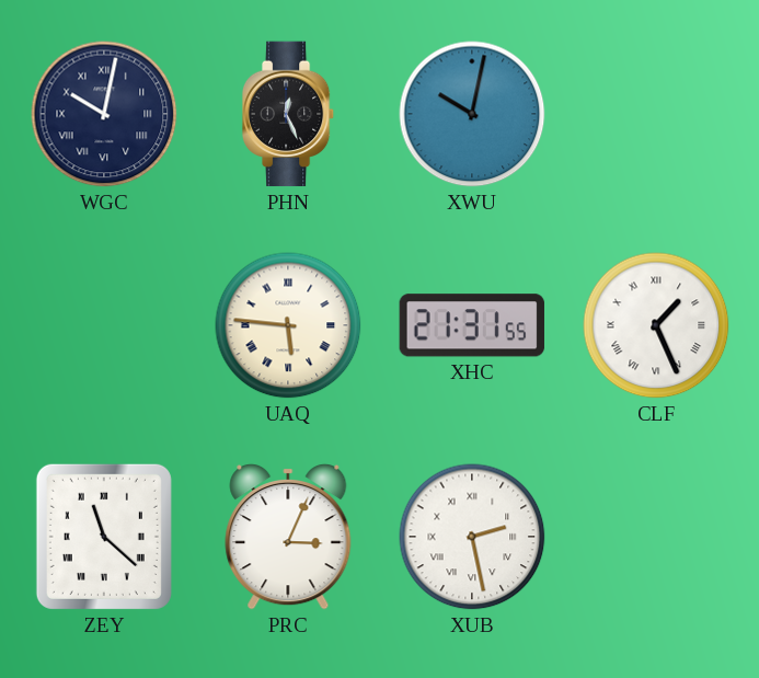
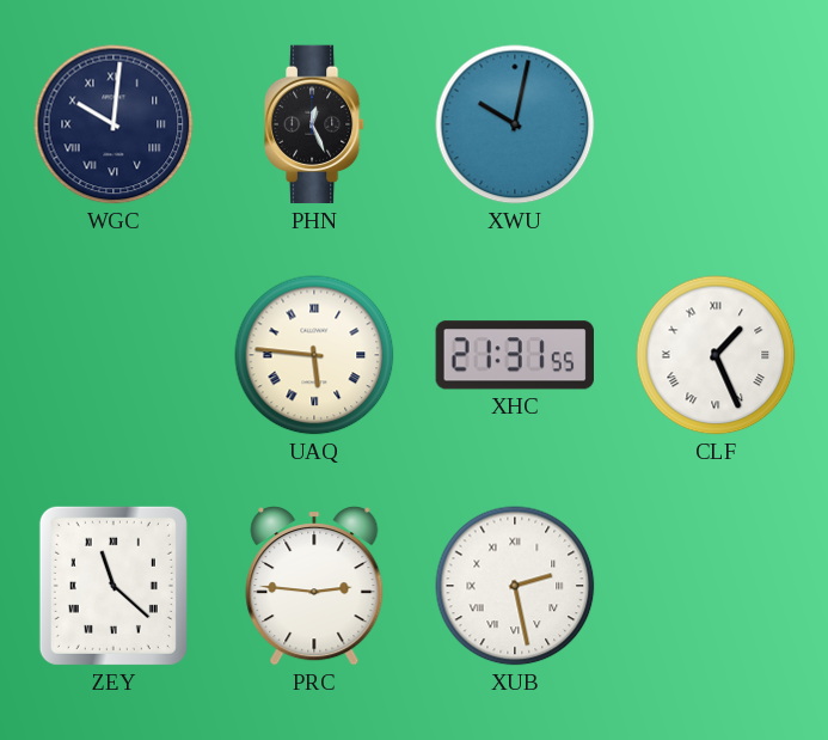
WGC: 10:02 -> 10:01
PRC: 3:04 -> 2:46
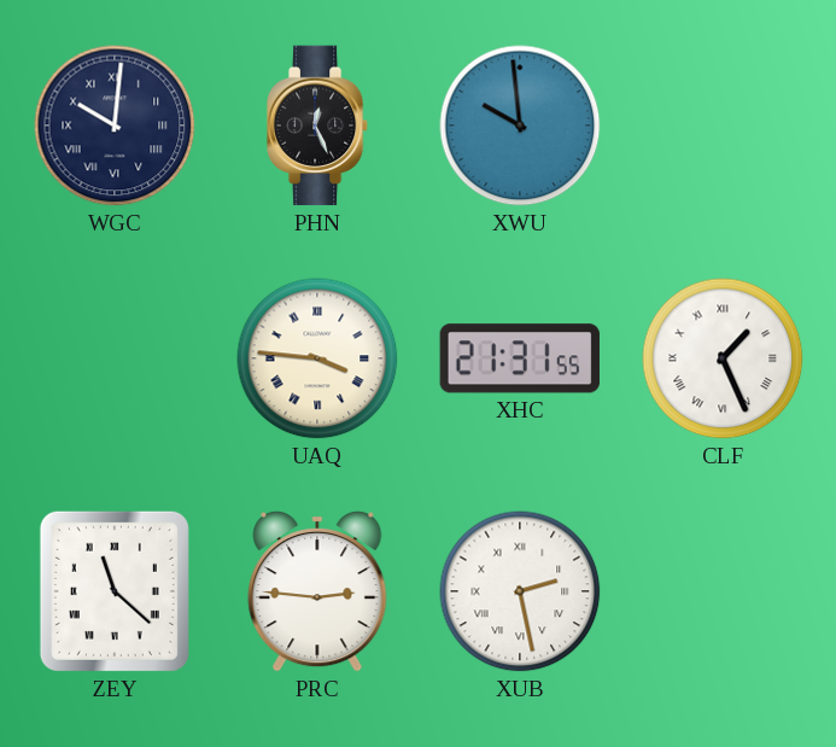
XWU: 10:02 -> 9:59
UAQ: 5:46 -> 3:46
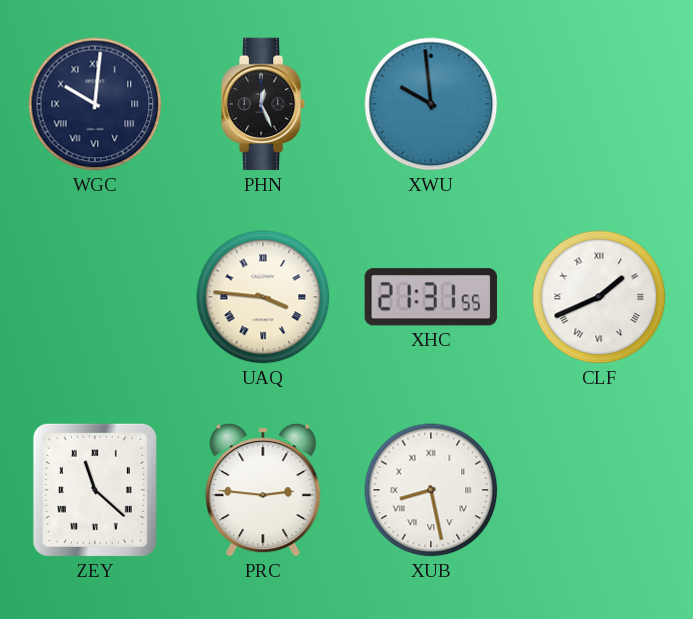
CLF: 1:26 -> 1:41
XUB: 2:28 -> 8:28
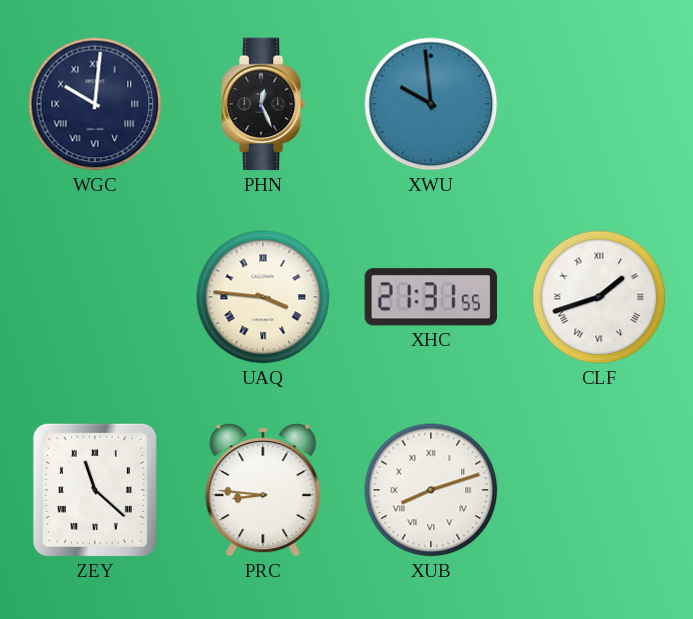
CLF: 1:41 -> 1:42
PRC: 2:46 -> 8:46
XUB: 8:28 -> 8:12
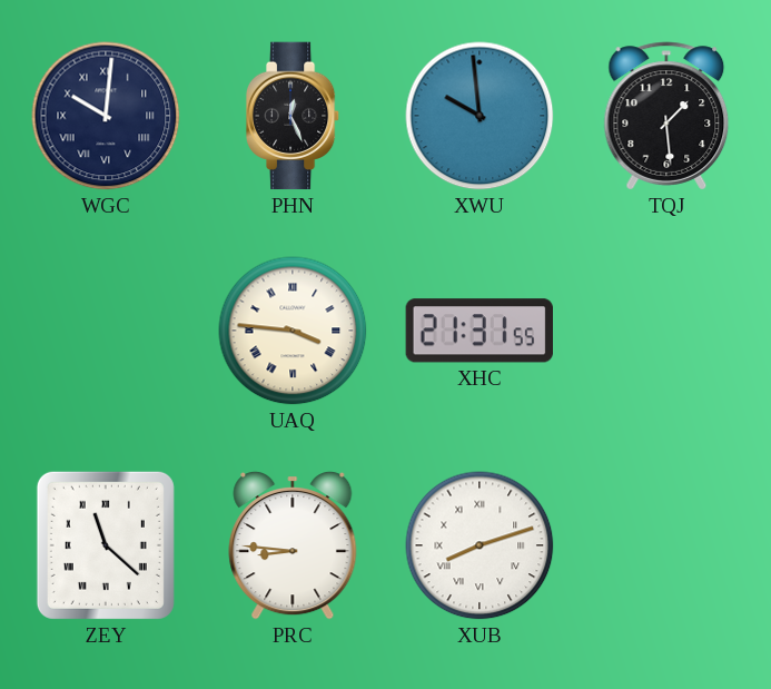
TQJ: none -> 1:29
CLF: 1:42 -> none
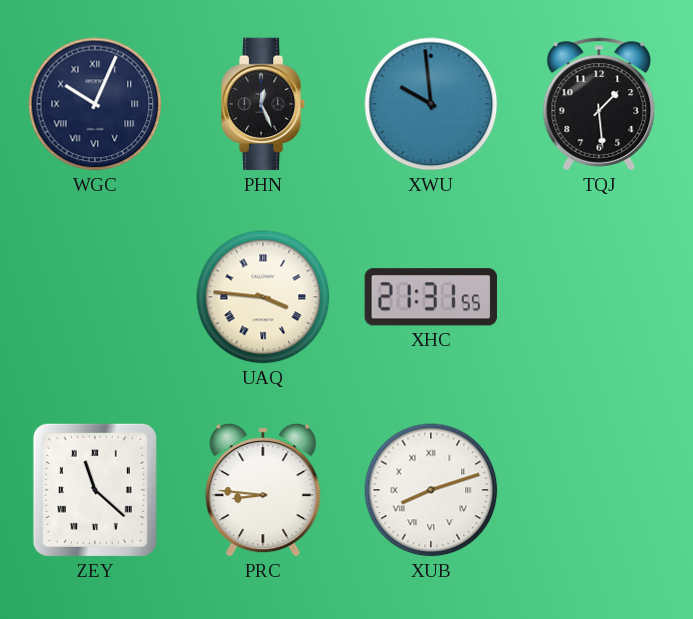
WGC: 10:01 -> 10:04
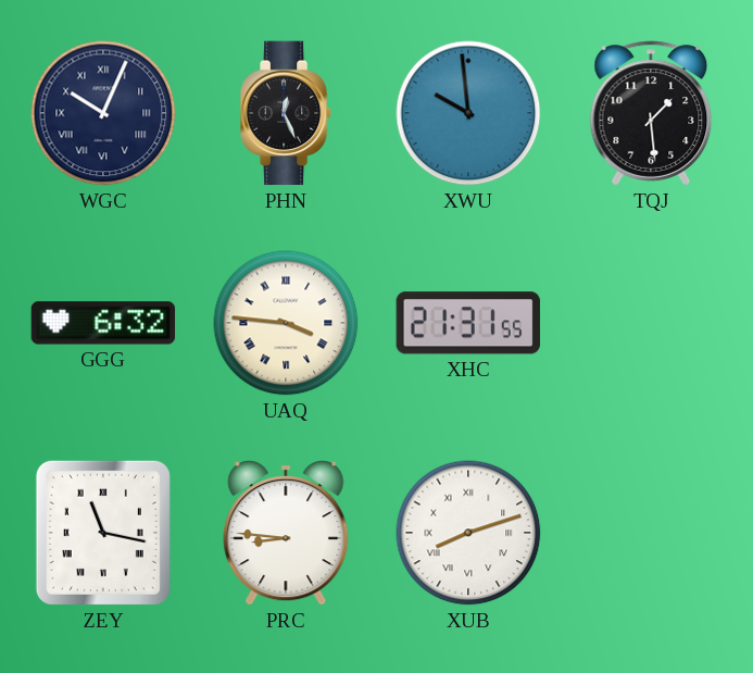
GGG: none -> 6:32
ZEY: 11:22 -> 11:17
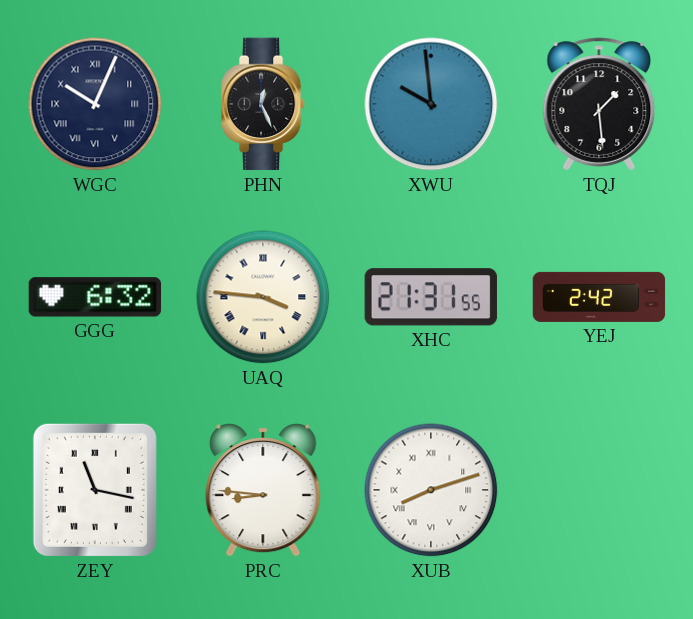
YEJ: none -> 2:42
